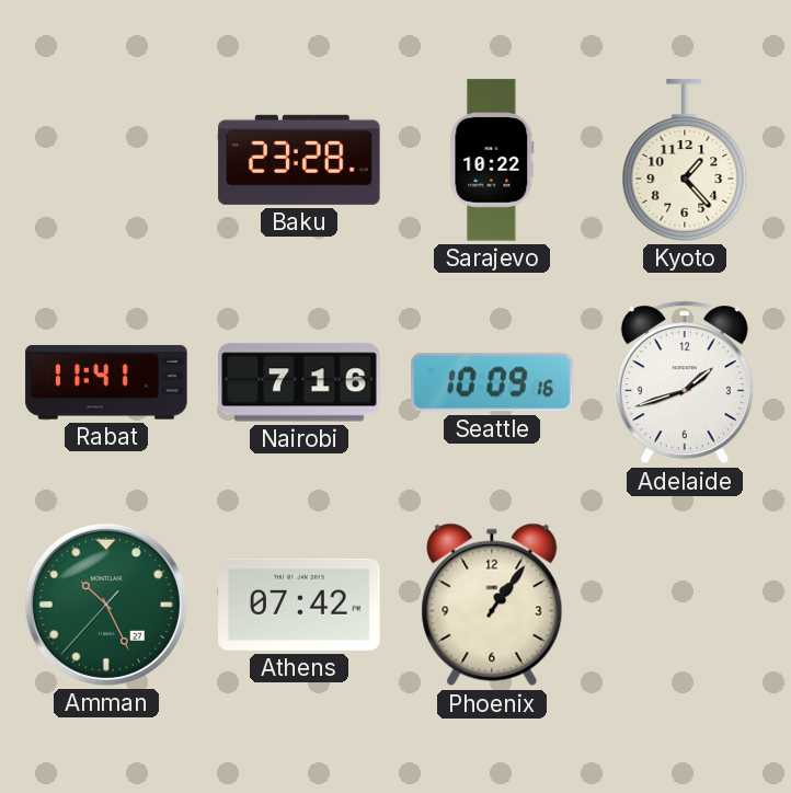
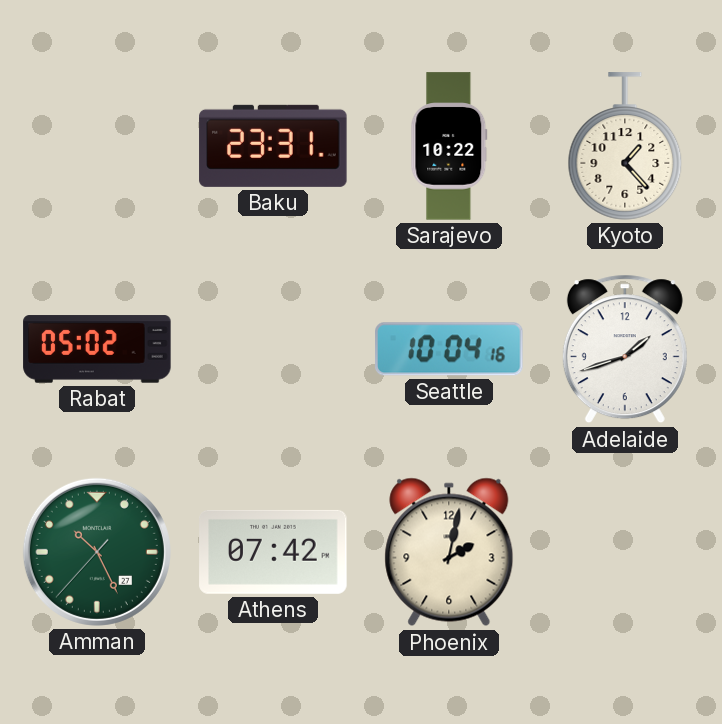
Baku: 23:28 -> 23:31
Rabat: 11:41 -> 05:02
Nairobi: 7:16 -> none
Seattle: 10:09 -> 10:04
Phoenix: 1:06 -> 2:02
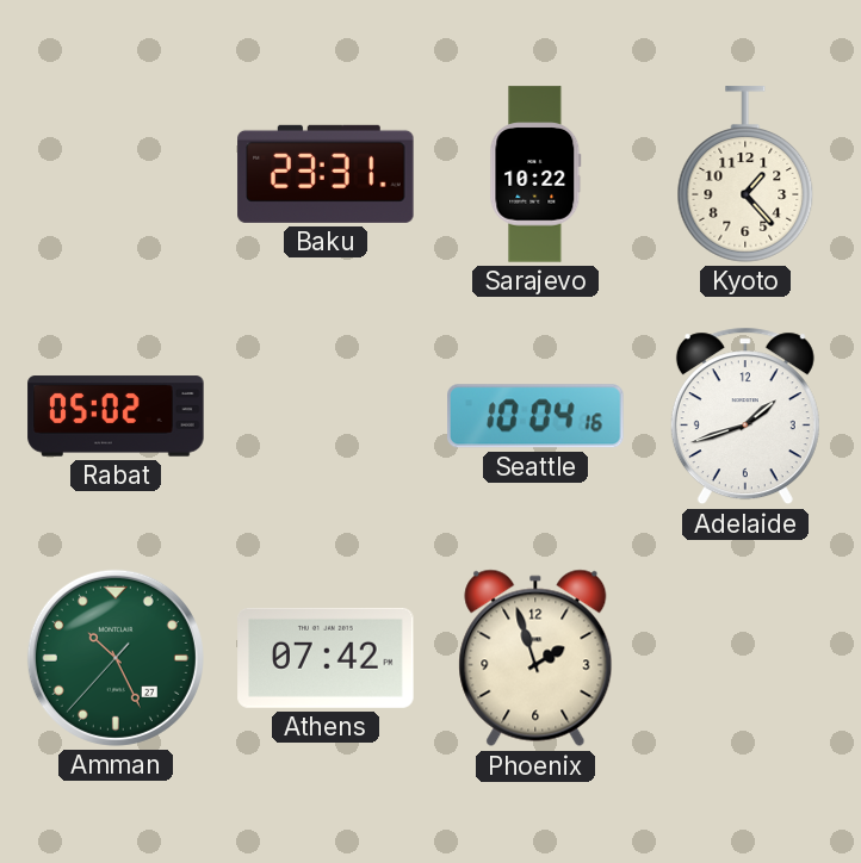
Phoenix: 2:02 -> 1:57
